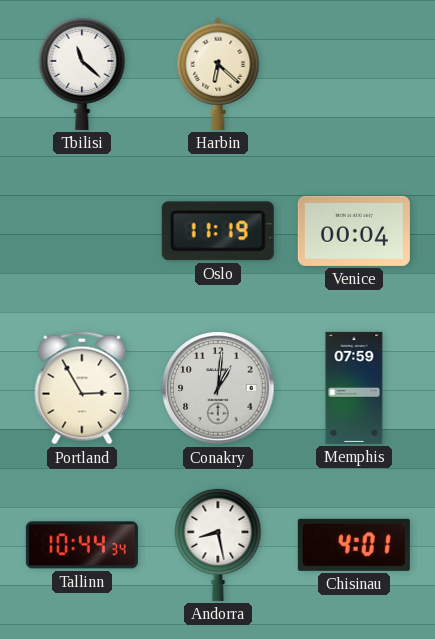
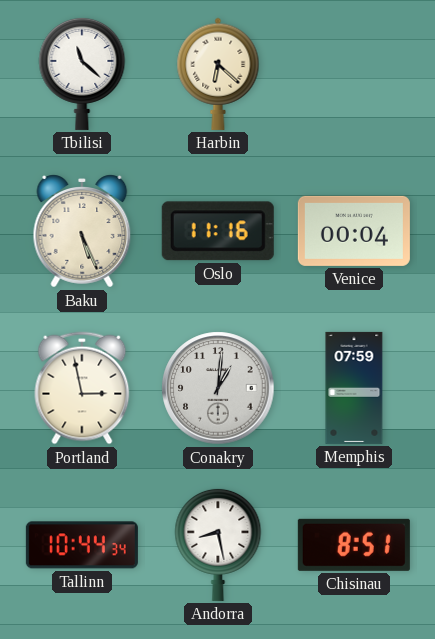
Baku: none -> 5:26
Oslo: 11:19 -> 11:16
Portland: 2:55 -> 2:58
Chisinau: 4:01 -> 8:51
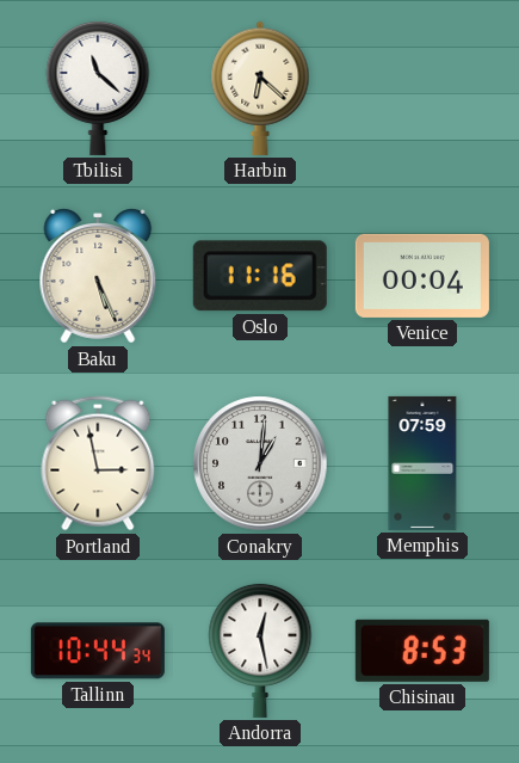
Andorra: 8:28 -> 12:28
Chisinau: 8:51 -> 8:53
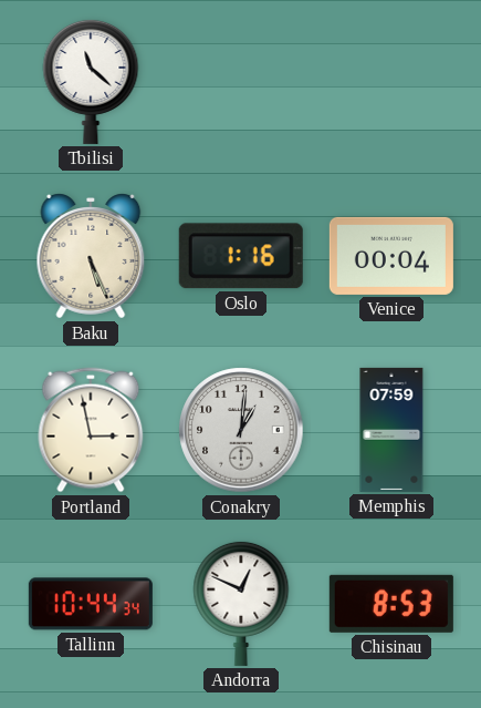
Harbin: 6:22 -> none
Oslo: 11:16 -> 1:16
Andorra: 12:28 -> 12:49
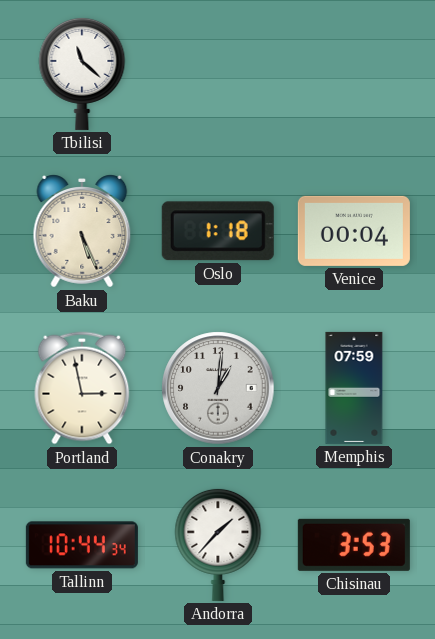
Oslo: 1:16 -> 1:18
Andorra: 12:49 -> 1:37
Chisinau: 8:53 -> 3:53
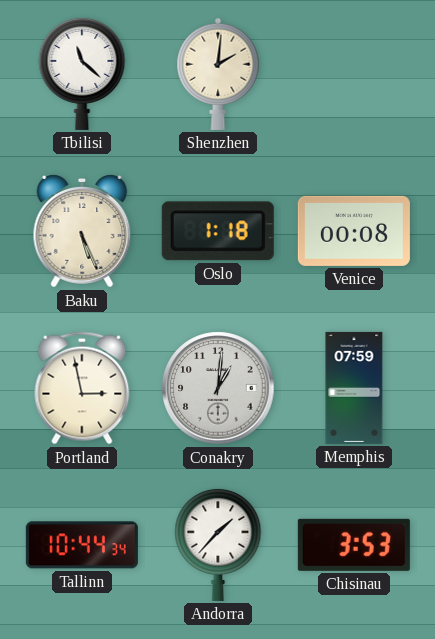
Shenzhen: none -> 2:01
Venice: 00:04 -> 00:08
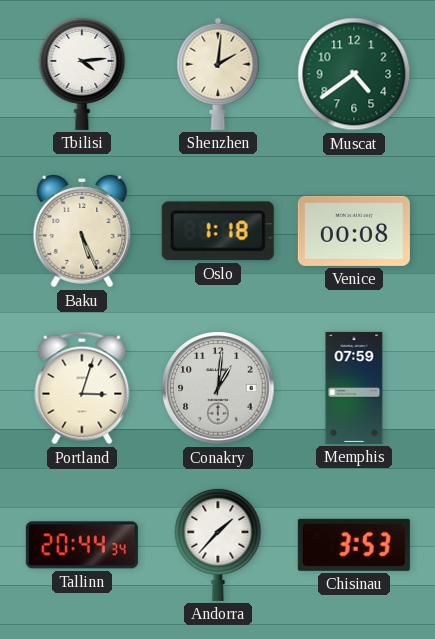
Tbilisi: 11:22 -> 4:14
Muscat: none -> 4:39
Portland: 2:58 -> 3:03
Tallinn: 10:44 -> 20:44
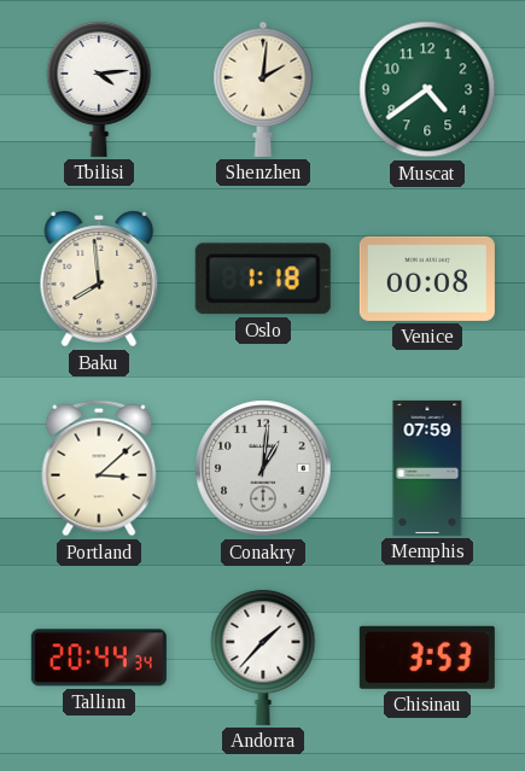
Baku: 5:26 -> 7:59
Portland: 3:03 -> 3:08
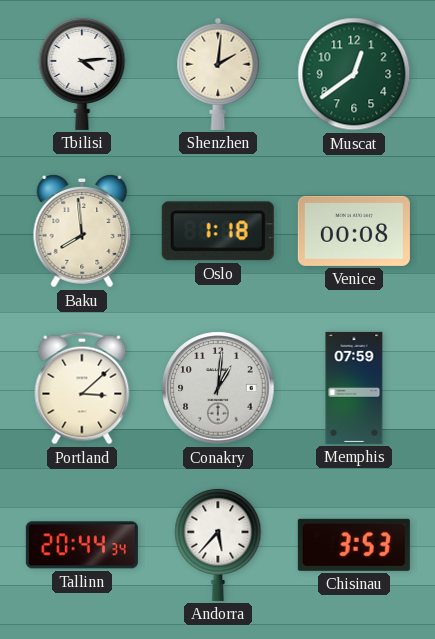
Muscat: 4:39 -> 12:39
Andorra: 1:37 -> 5:37
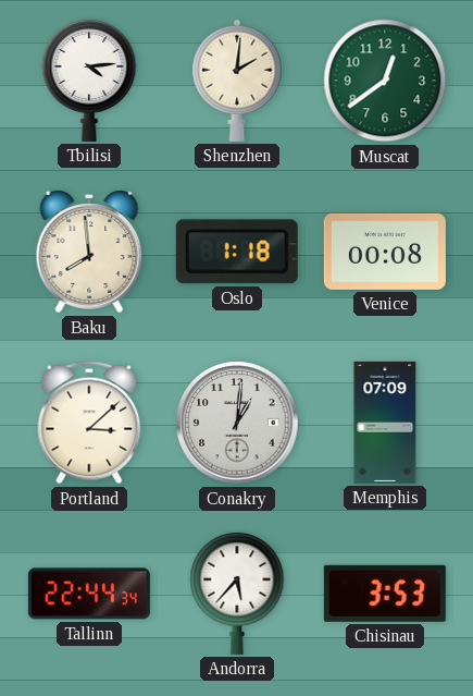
Memphis: 07:59 -> 07:09
Tallinn: 20:44 -> 22:44
